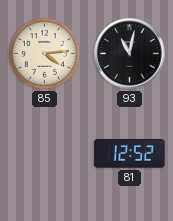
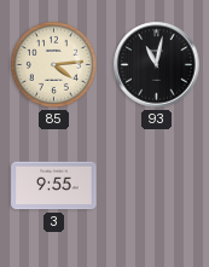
3: none -> 9:55
81: 12:52 -> none
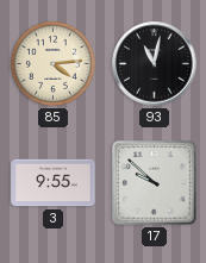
17: none -> 9:52
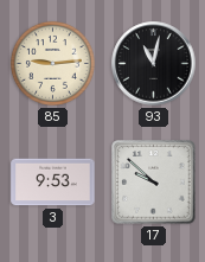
85: 4:14 -> 9:14
3: 9:55 -> 9:53
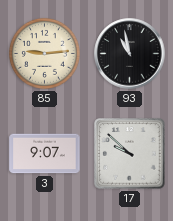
93: 11:02 -> 10:58
3: 9:53 -> 9:07
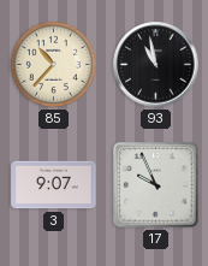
85: 9:14 -> 10:37
17: 9:52 -> 9:56
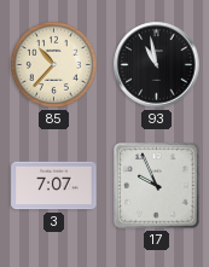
3: 9:07 -> 7:07
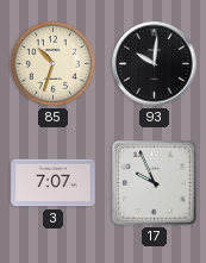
85: 10:37 -> 10:33
93: 10:58 -> 10:01
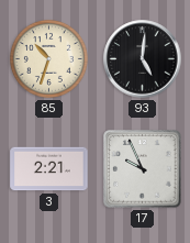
93: 10:01 -> 5:01
3: 7:07 -> 2:21
